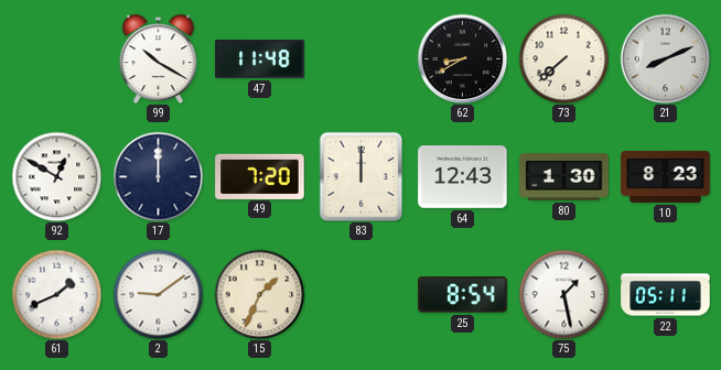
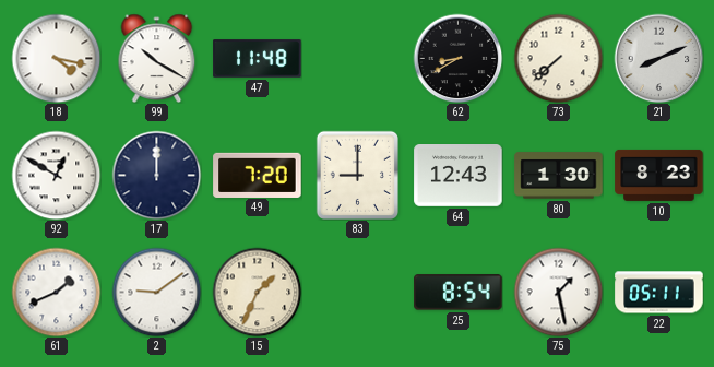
18: none -> 4:17
83: 12:00 -> 9:00
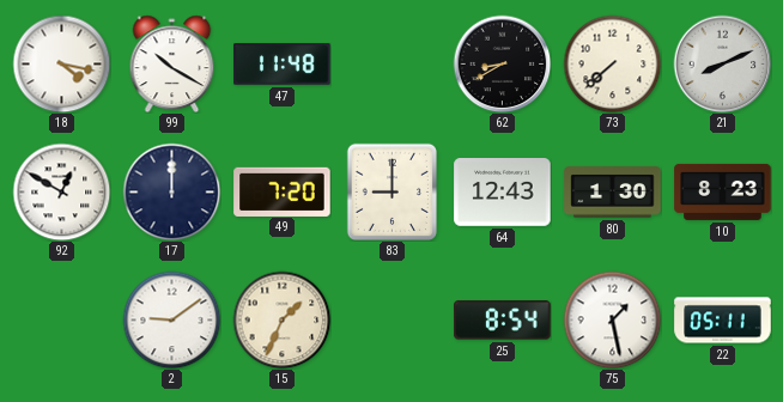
61: 1:41 -> none
